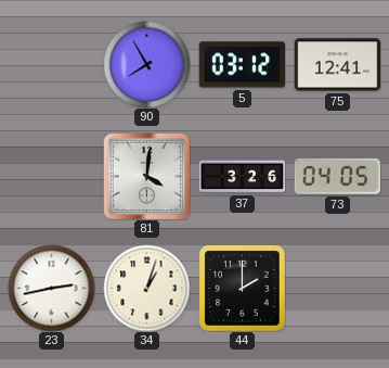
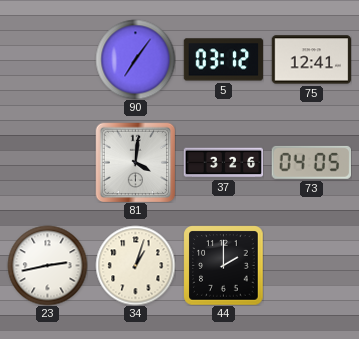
90: 7:55 -> 7:06
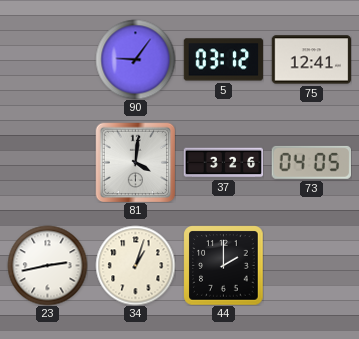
90: 7:06 -> 9:06
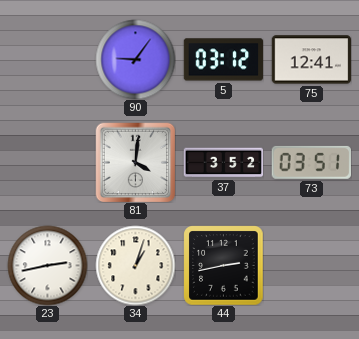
37: 3:26 -> 3:52
73: 04:05 -> 03:51
44: 2:00 -> 2:43
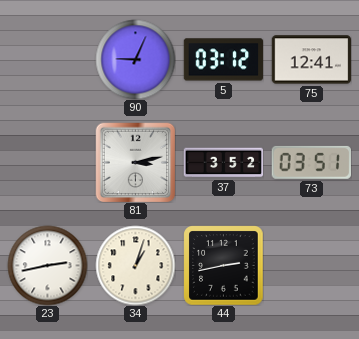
90: 9:06 -> 9:04
81: 4:01 -> 3:13
